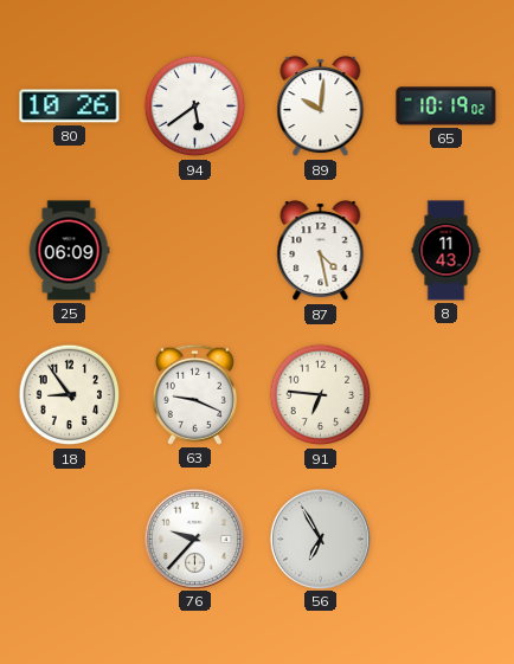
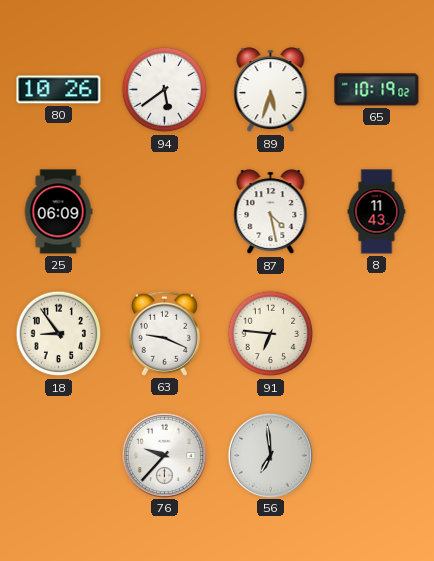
89: 10:01 -> 5:33
56: 6:55 -> 6:59
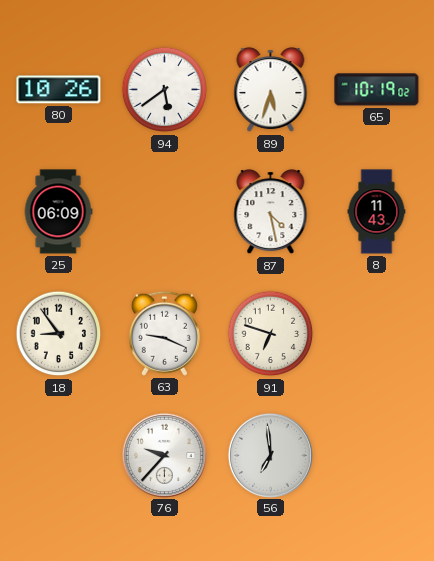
91: 6:46 -> 6:48
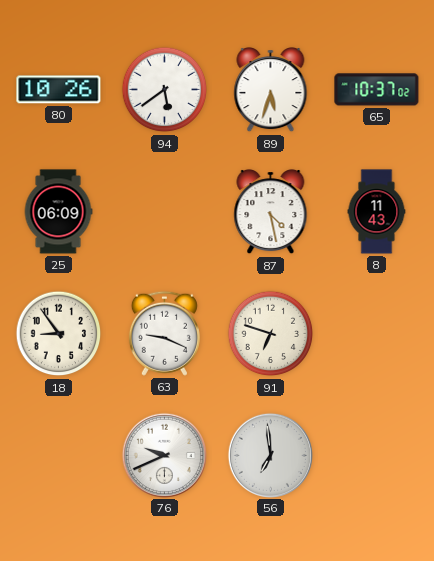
65: 10:19 -> 10:37
76: 9:37 -> 9:41
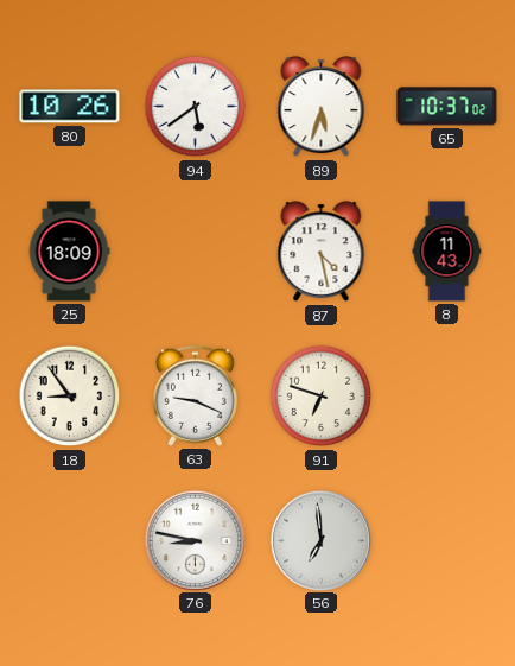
25: 06:09 -> 18:09
76: 9:41 -> 8:47
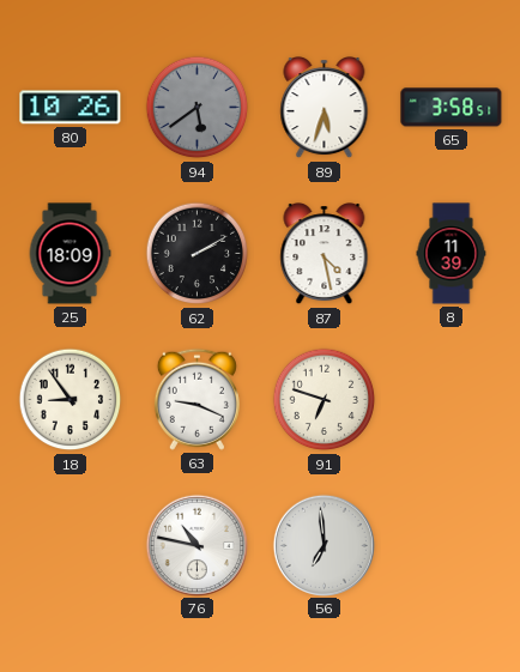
94 dial: white -> grey
65: 10:37 -> 3:58
62: none -> 2:10
8: 11:43 -> 11:39
76: 8:47 -> 10:47
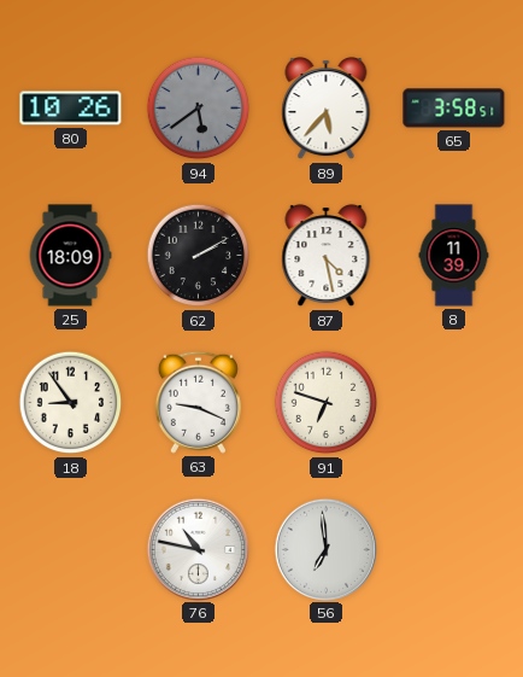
89: 5:33 -> 5:37
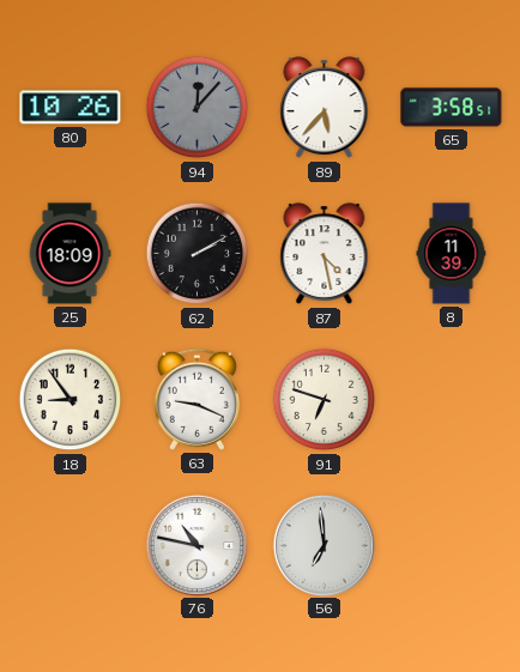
94: 5:39 -> 12:07
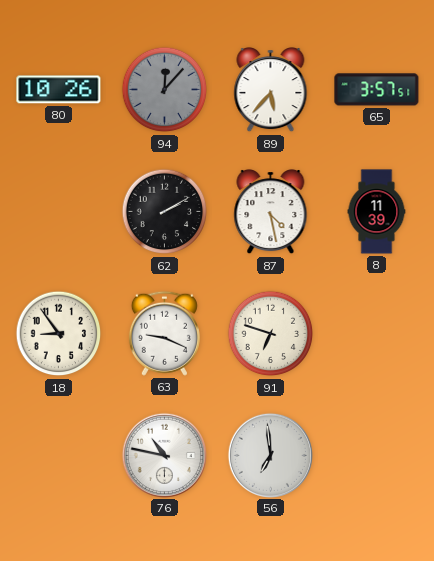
65: 3:58 -> 3:57
25: 18:09 -> none
